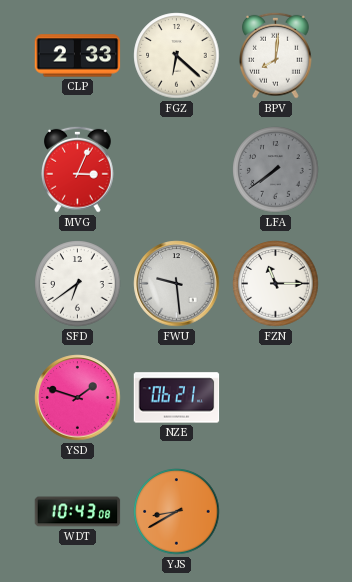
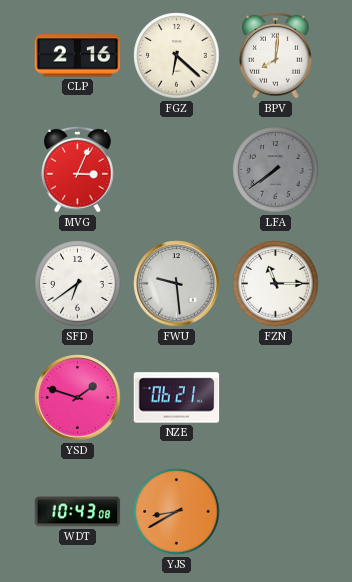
CLP: 2:33 -> 2:16
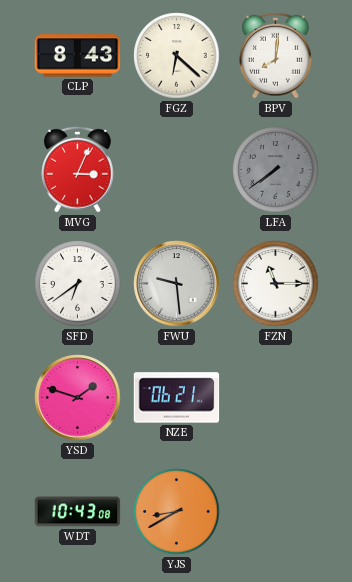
CLP: 2:16 -> 8:43
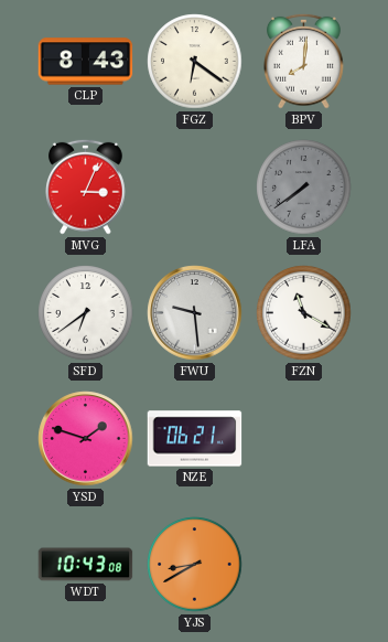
FGZ: 6:22 -> 6:21
FZN: 11:15 -> 11:20
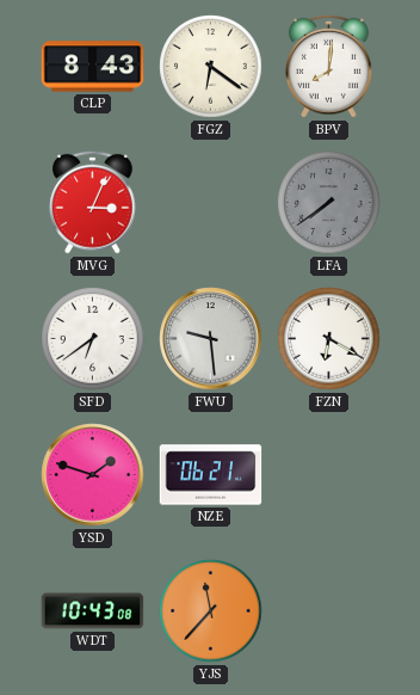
FZN: 11:20 -> 6:20
YJS: 8:40 -> 11:37
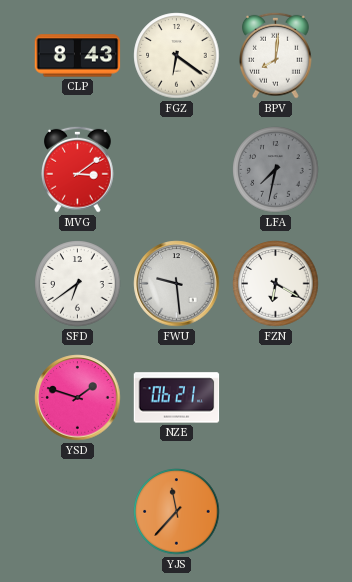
MVG: 3:04 -> 3:09
LFA: 7:39 -> 7:32
WDT: 10:43 -> none
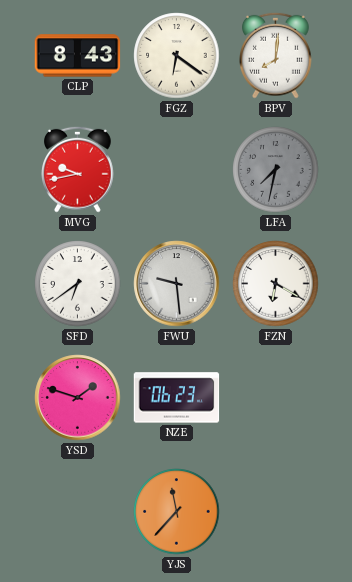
MVG: 3:09 -> 9:43
NZE: 06:21 -> 06:23
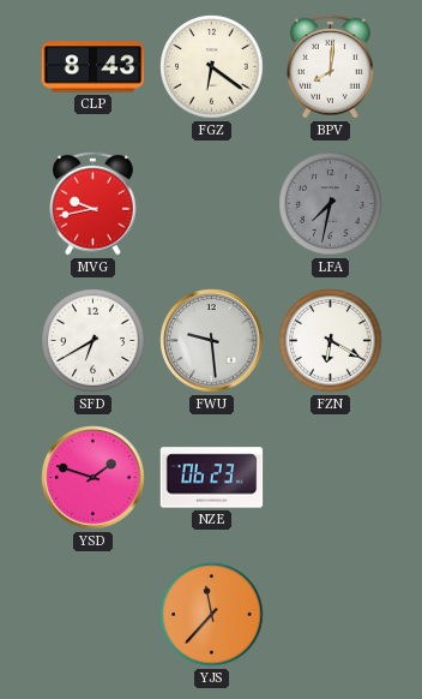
SFD: 6:39 -> 6:40
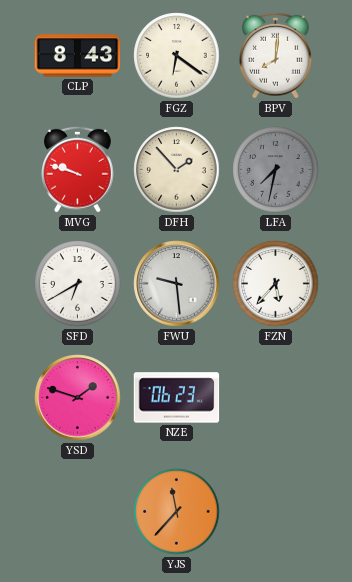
MVG: 9:43 -> 9:48
DFH: none -> 1:53
FZN: 6:20 -> 5:37
